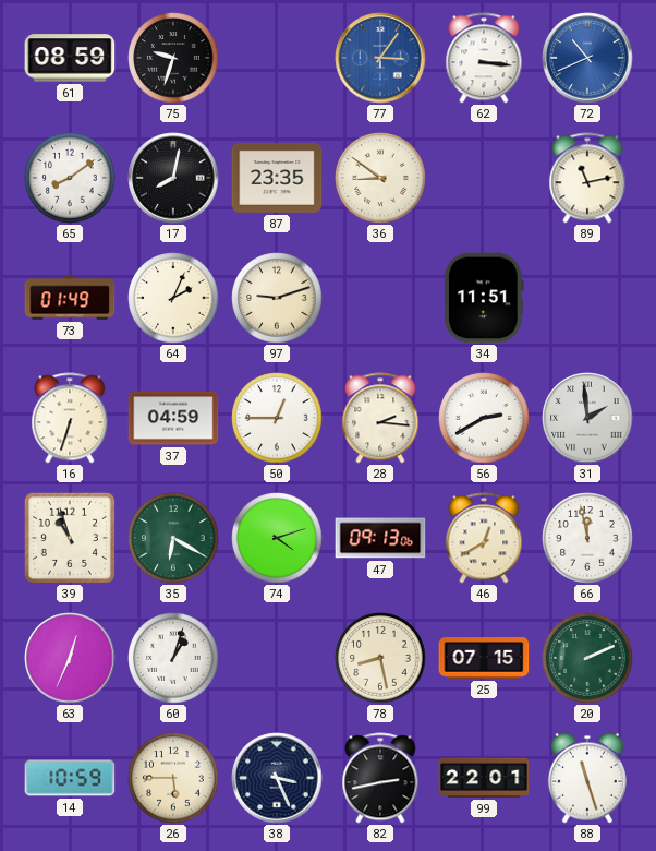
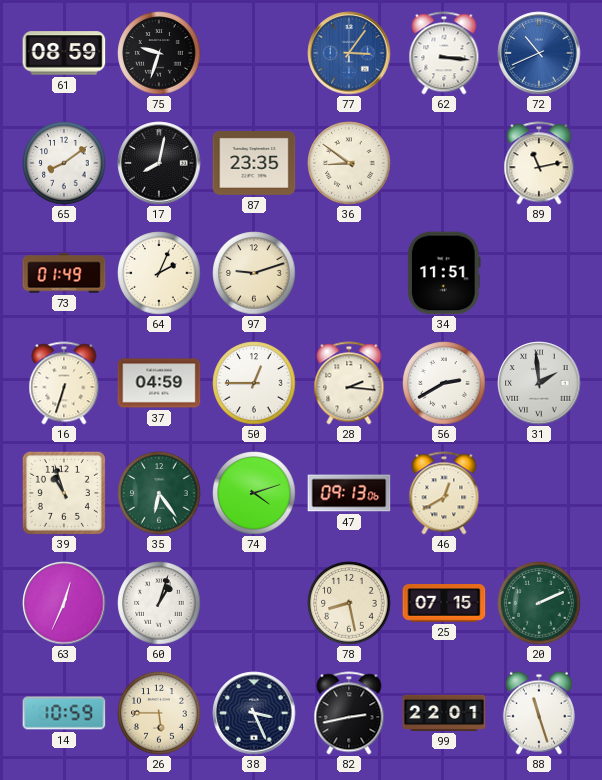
35: 6:20 -> 6:24
66: 11:58 -> none
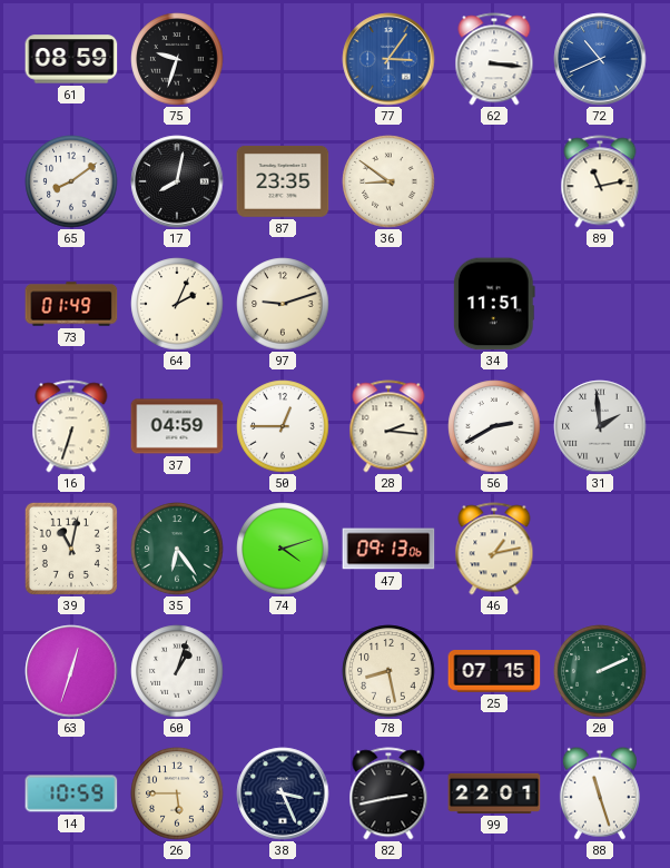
39: 10:57 -> 11:02
46: 12:40 -> 1:13
63: 12:34 -> 12:33
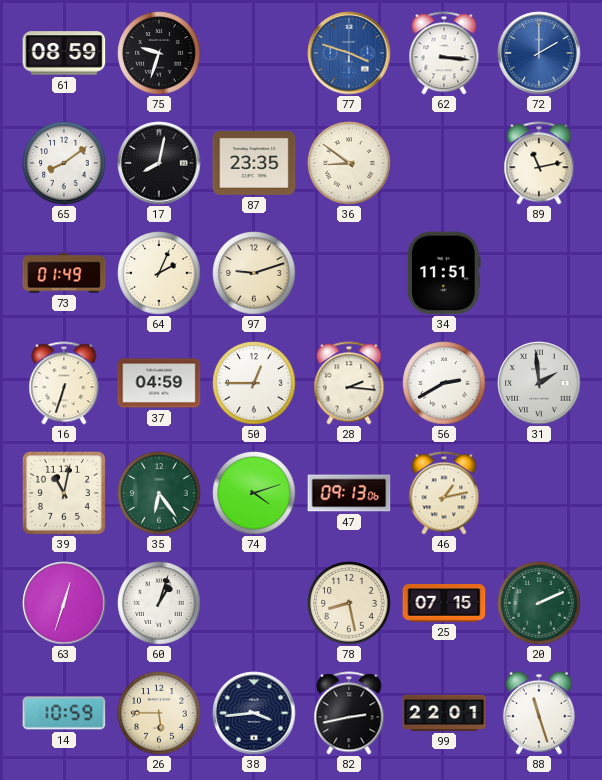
77: 3:06 -> 3:48
72: 10:41 -> 2:00
38: 3:26 -> 3:44
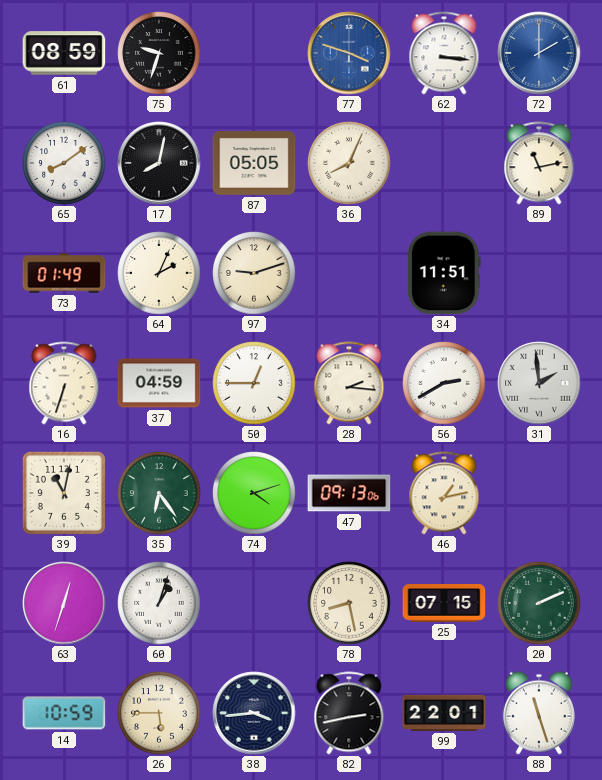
87: 23:35 -> 05:05
36: 8:51 -> 8:04
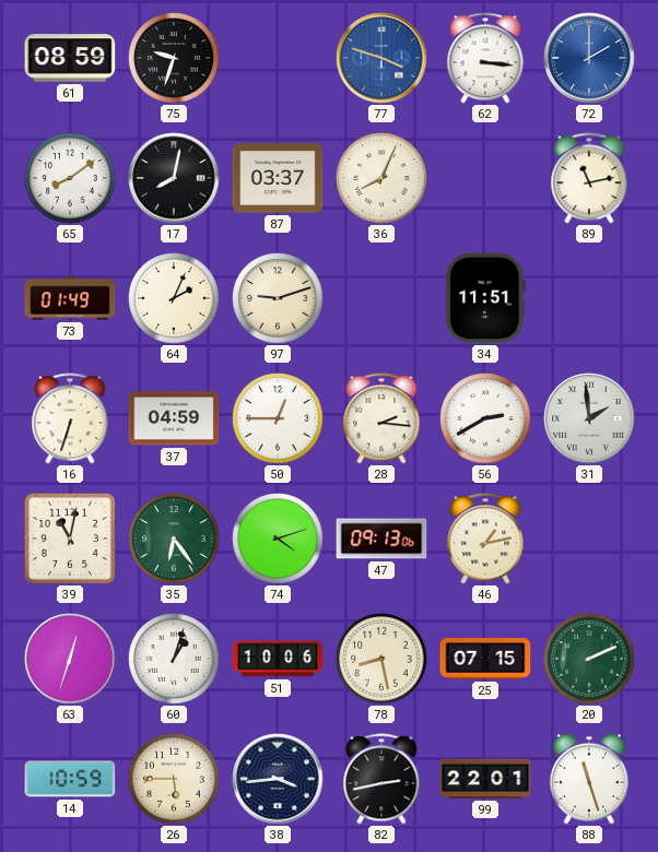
87: 05:05 -> 03:37
51: none -> 10:06
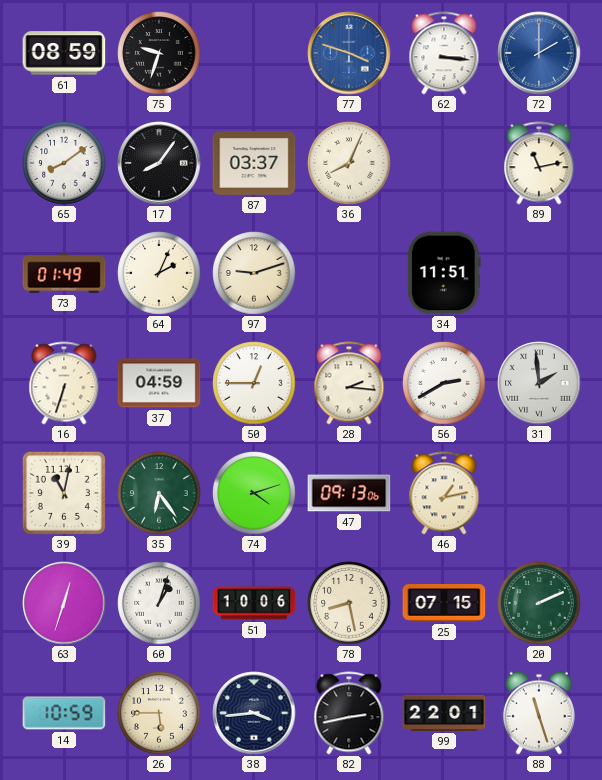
17: 8:02 -> 8:06
